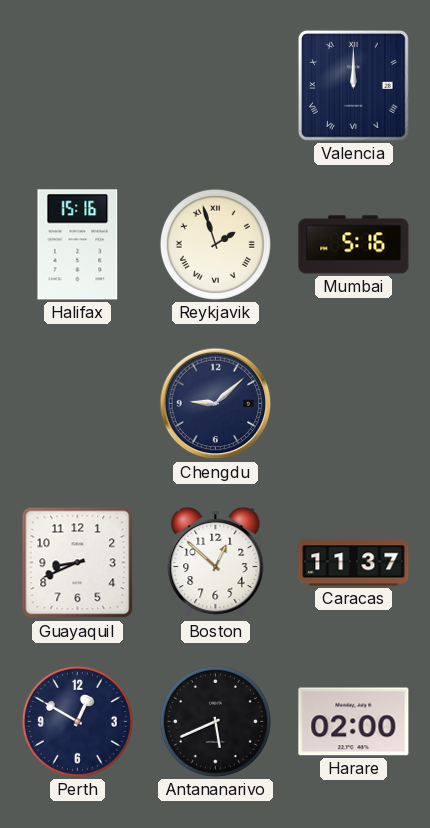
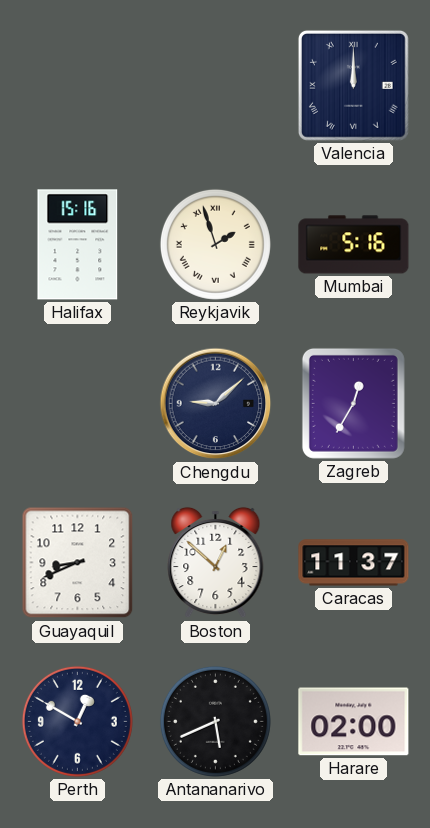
Zagreb: none -> 12:35
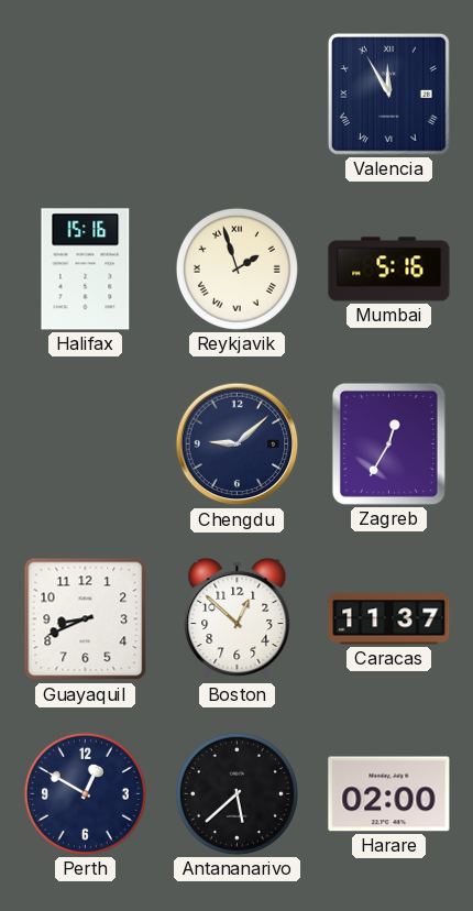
Valencia: 12:00 -> 11:55
Antananarivo: 5:41 -> 5:38
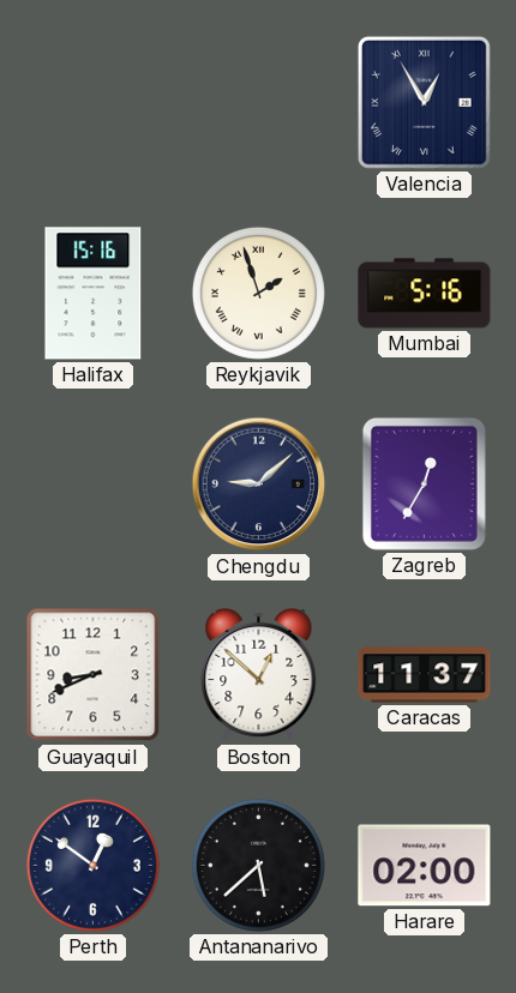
Valencia: 11:55 -> 12:55
Perth: 12:50 -> 12:51
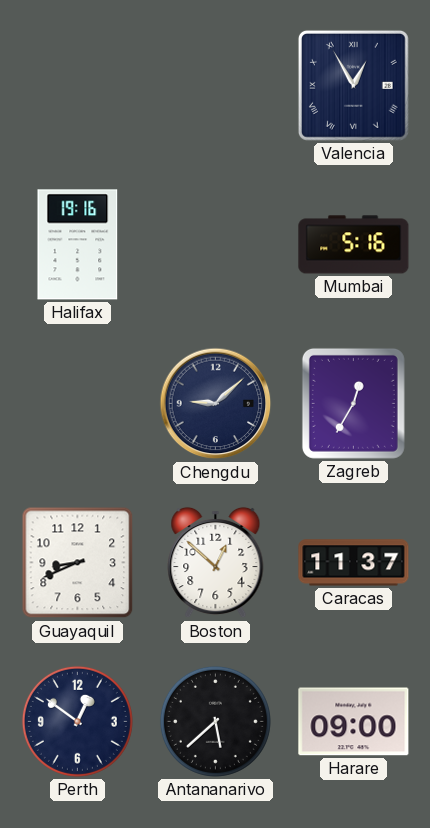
Halifax: 15:16 -> 19:16
Reykjavik: 1:57 -> none
Harare: 02:00 -> 09:00
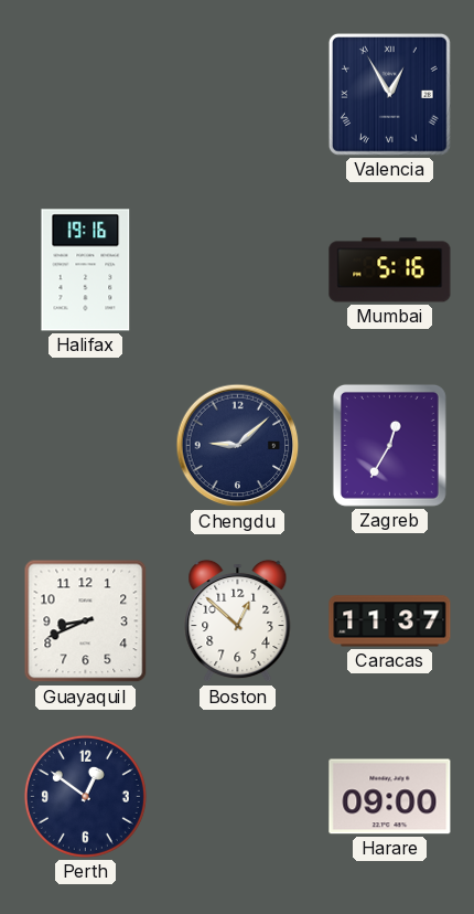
Antananarivo: 5:38 -> none
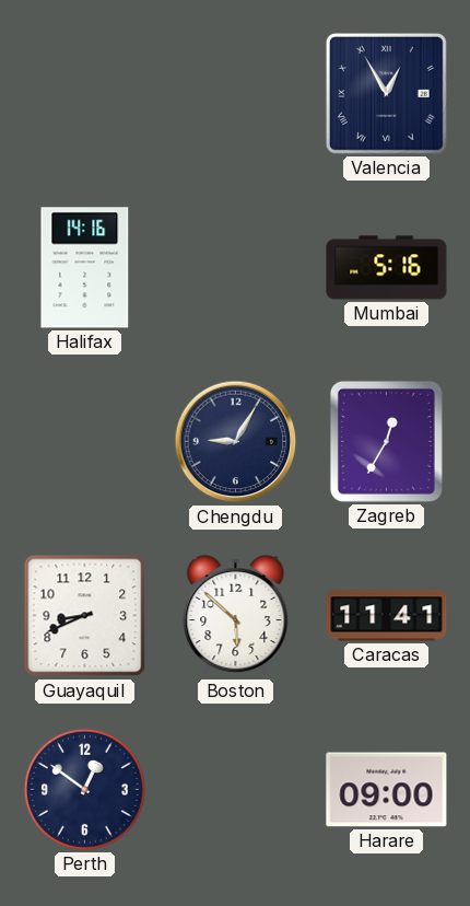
Halifax: 19:16 -> 14:16
Chengdu: 9:08 -> 9:05
Boston: 12:52 -> 5:52
Caracas: 11:37 -> 11:41
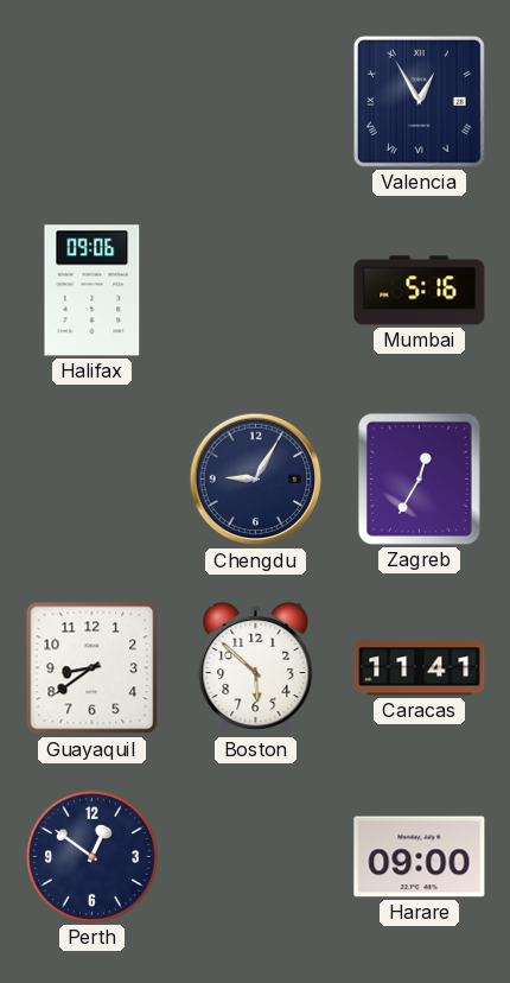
Halifax: 14:16 -> 09:06
Guayaquil: 8:41 -> 8:39
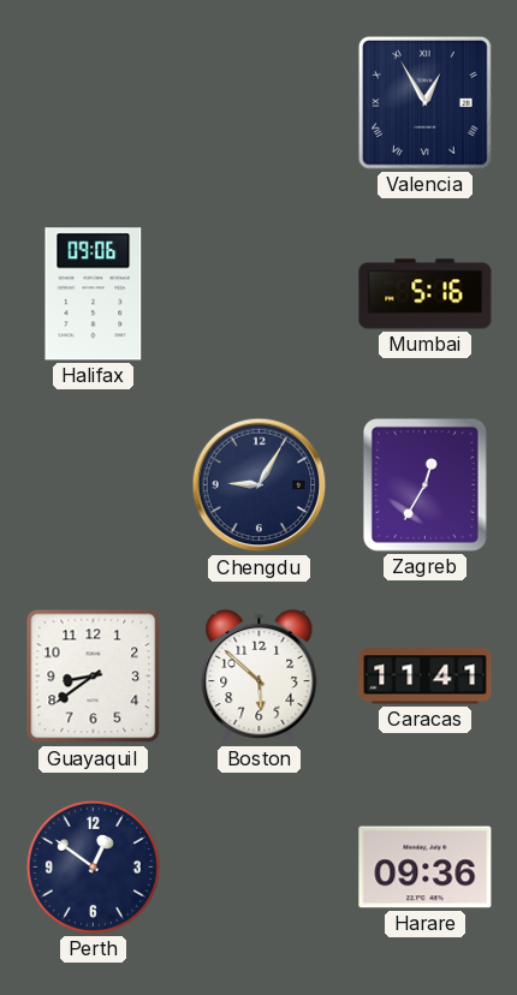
Harare: 09:00 -> 09:36
